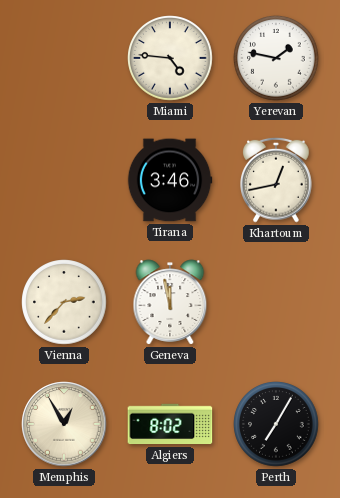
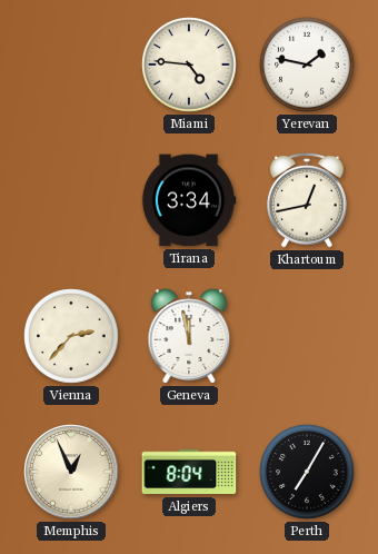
Tirana: 3:46 -> 3:34
Memphis: 12:55 -> 12:56
Algiers: 8:02 -> 8:04
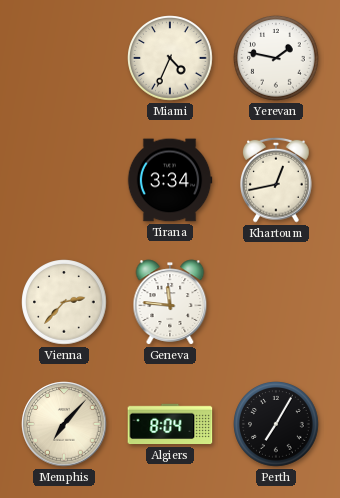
Miami: 4:46 -> 4:34
Geneva: 11:58 -> 11:46
Memphis: 12:56 -> 7:07
